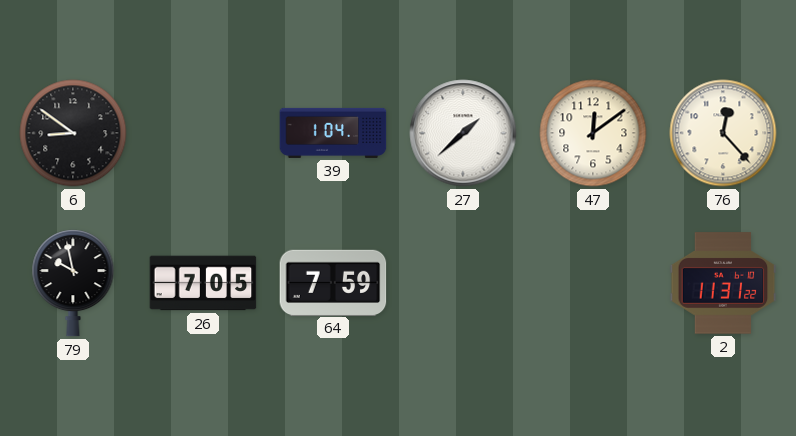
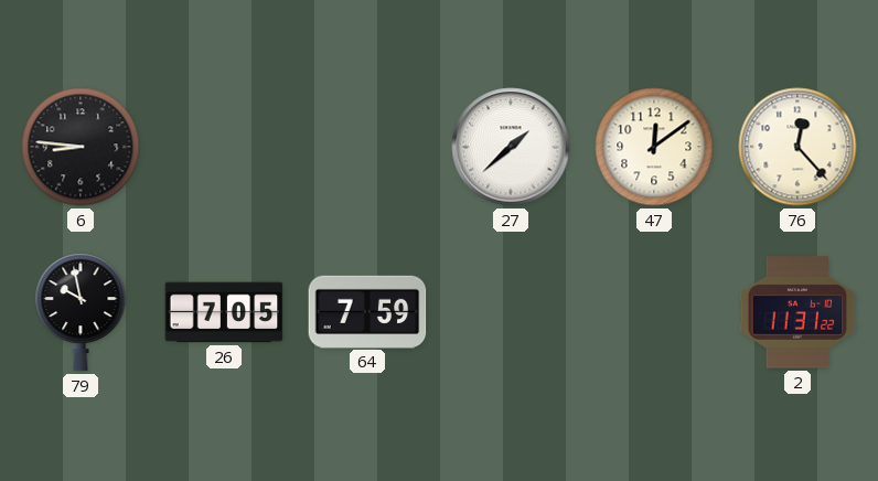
6: 8:51 -> 8:46
39: 1:04 -> none
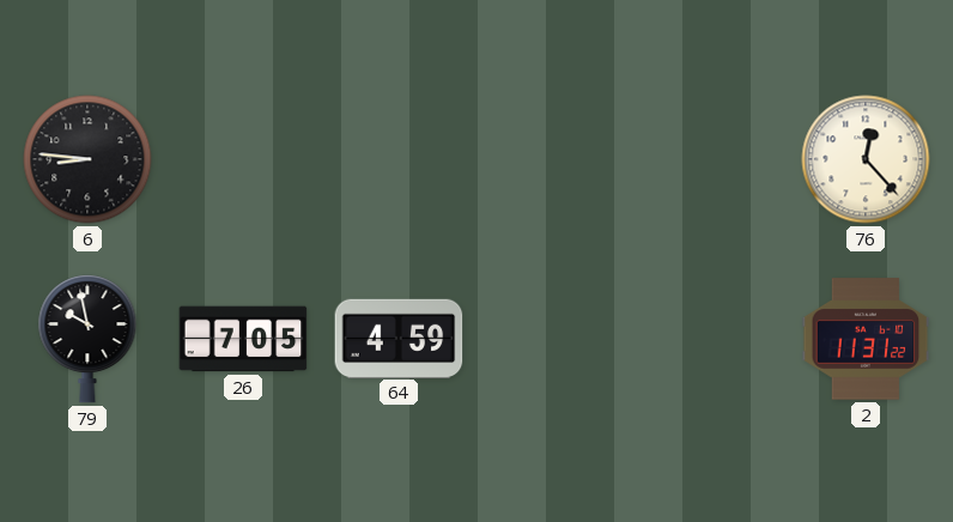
27: 1:38 -> none
47: 12:09 -> none
64: 7:59 -> 4:59
